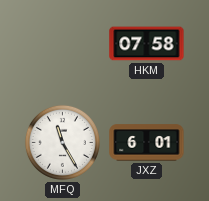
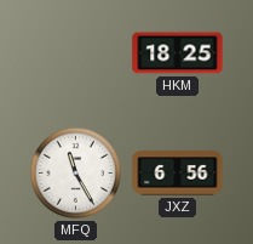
HKM: 07:58 -> 18:25
JXZ: 6:01 -> 6:56
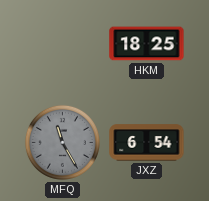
MFQ dial: white -> grey
JXZ: 6:56 -> 6:54
